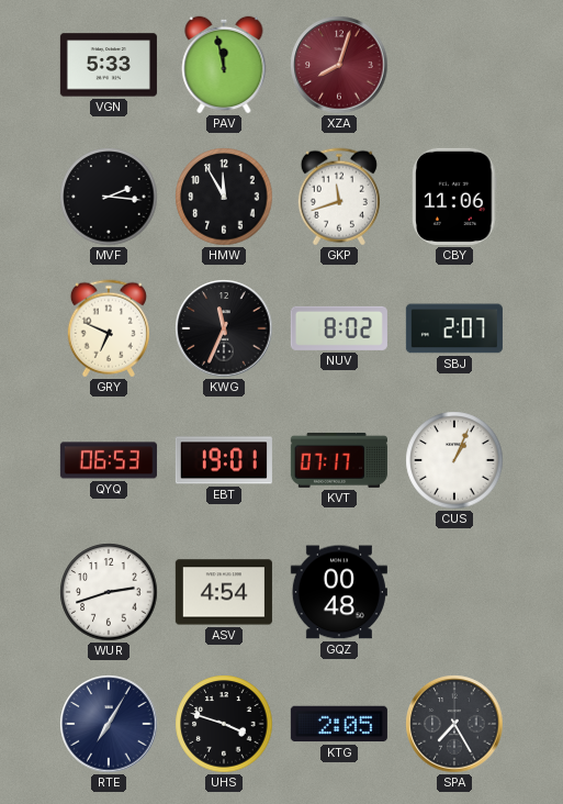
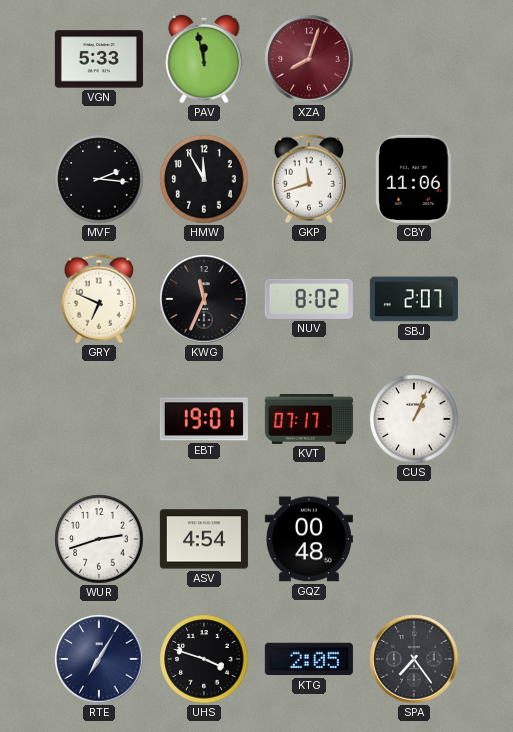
QYQ: 06:53 -> none
SPA: 7:25 -> 7:24
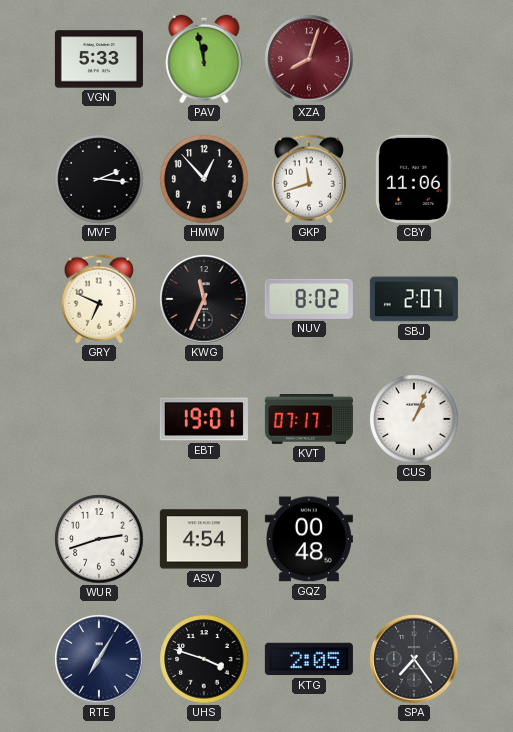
HMW: 11:55 -> 12:53
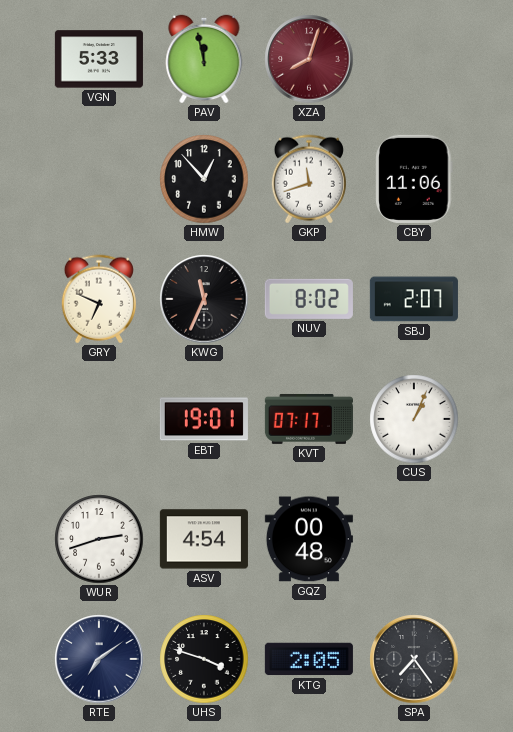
MVF: 2:16 -> none
RTE: 7:05 -> 7:09
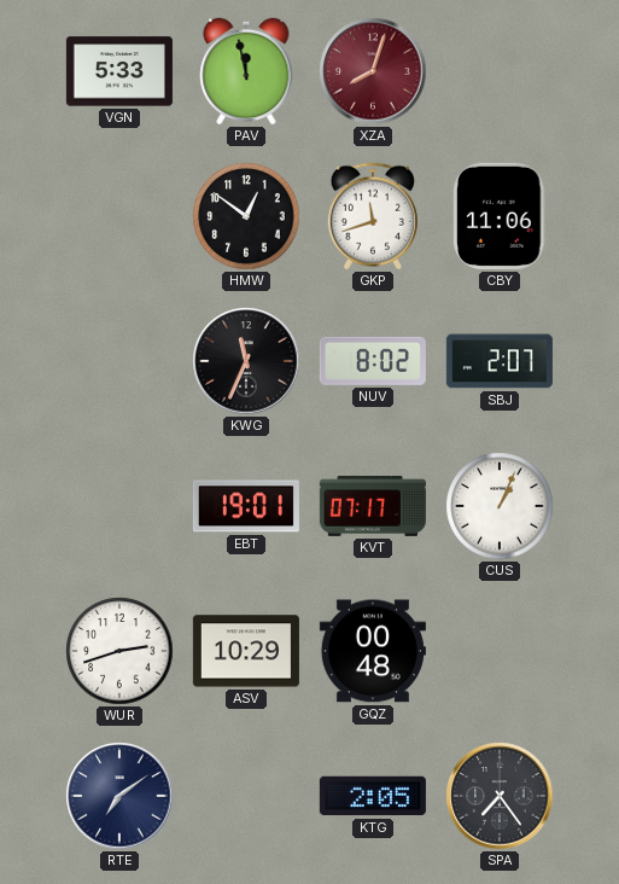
HMW: 12:53 -> 12:51
GRY: 6:49 -> none
ASV: 4:54 -> 10:29
UHS: 3:48 -> none
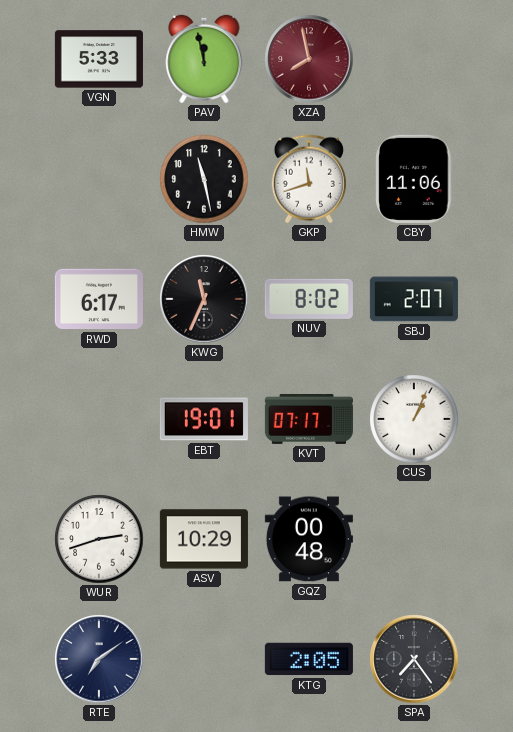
XZA: 8:03 -> 7:58
HMW: 12:51 -> 11:28
RWD: none -> 6:17
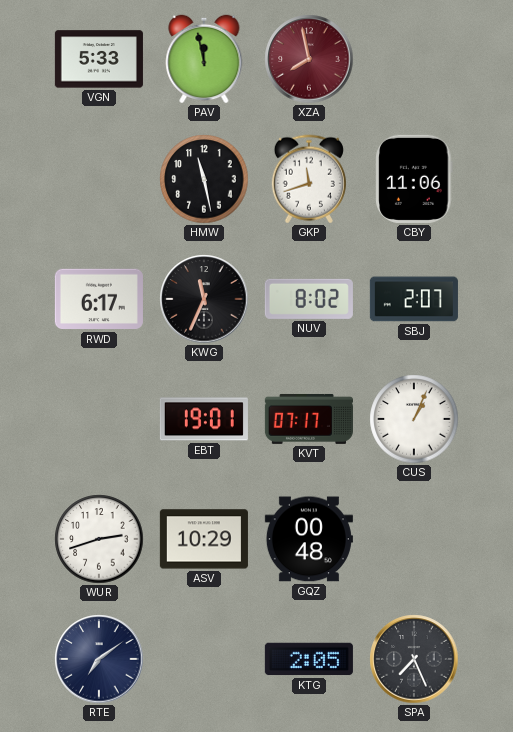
SPA: 7:24 -> 7:26
